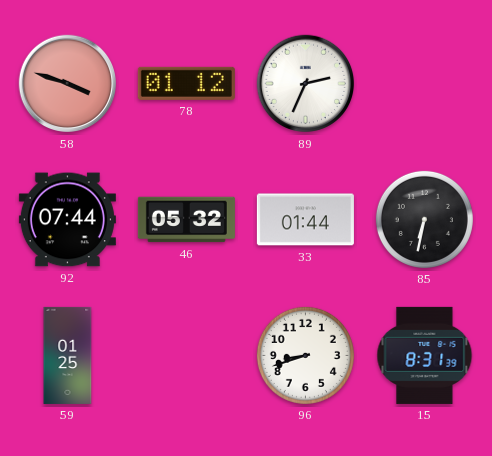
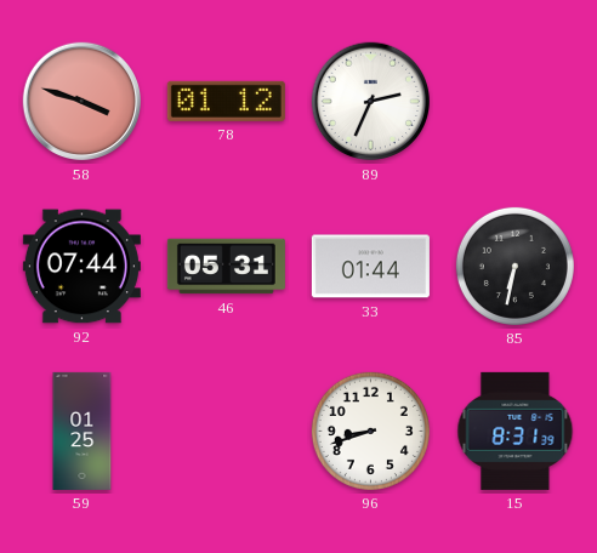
46: 05:32 -> 05:31
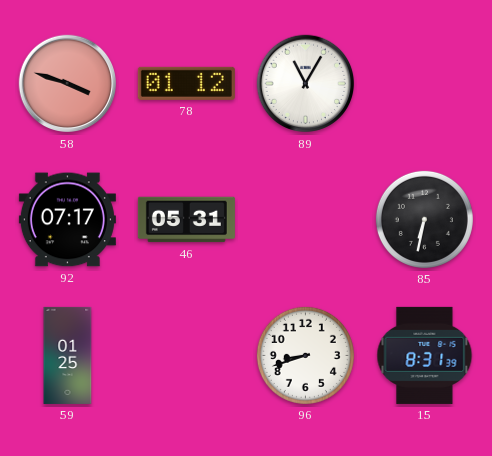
89: 2:34 -> 11:05
92: 07:44 -> 07:17
33: 01:44 -> none
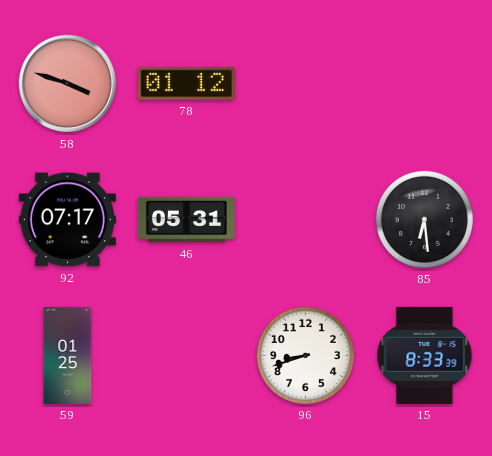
89: 11:05 -> none
85: 6:32 -> 6:29
15: 8:31 -> 8:33
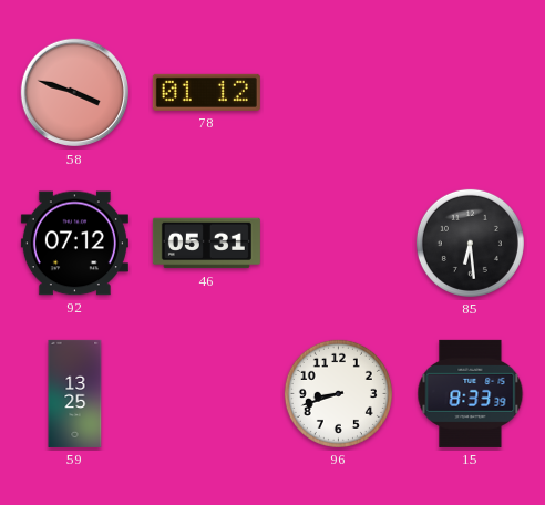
92: 07:17 -> 07:12
59: 01:25 -> 13:25
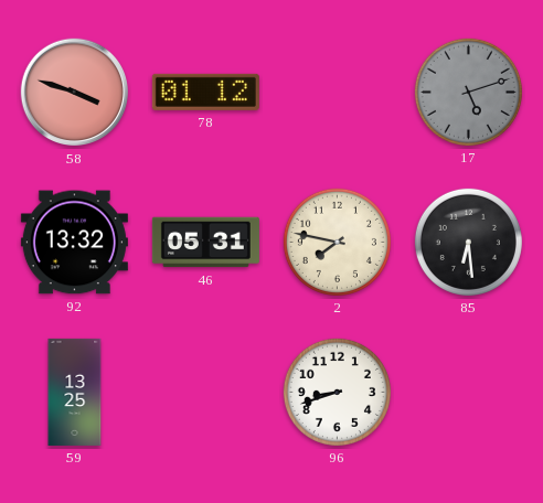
17: none -> 5:12
92: 07:12 -> 13:32
2: none -> 7:47
15: 8:33 -> none
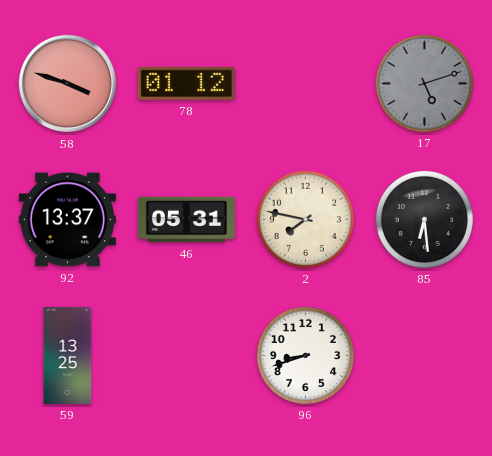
92: 13:32 -> 13:37
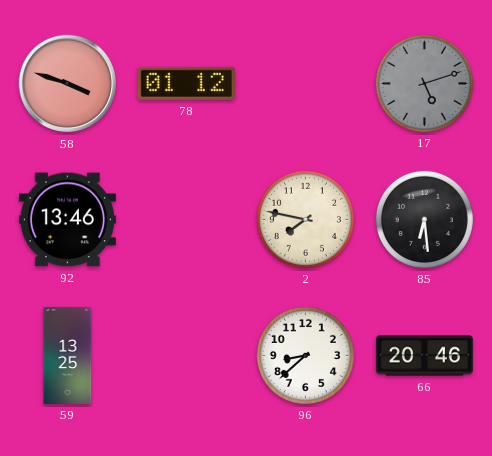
92: 13:37 -> 13:46
46: 05:31 -> none
96: 8:42 -> 8:38
66: none -> 20:46
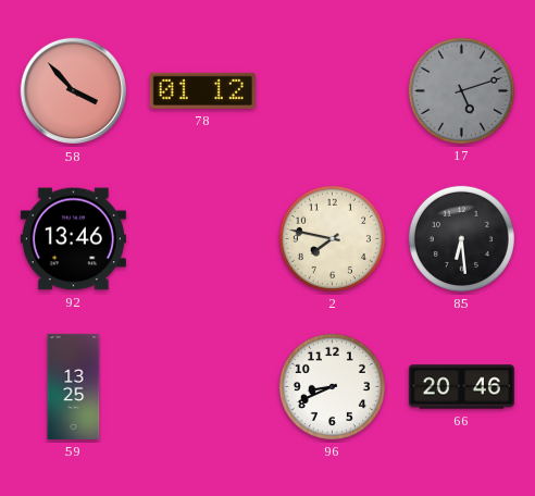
58: 3:48 -> 3:53
96: 8:38 -> 8:41
